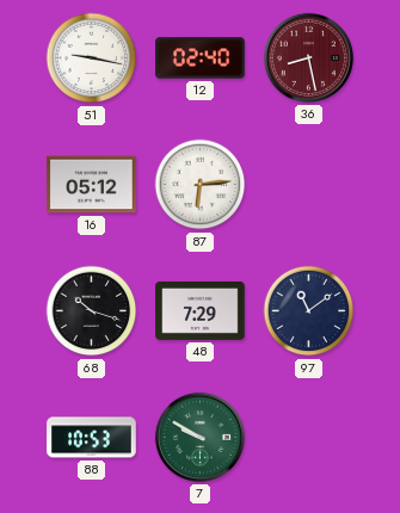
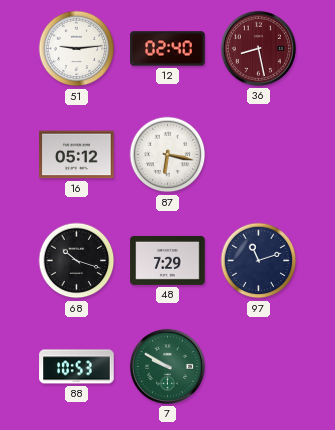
51: 9:17 -> 9:14
87: 6:14 -> 6:17
97: 11:09 -> 11:12
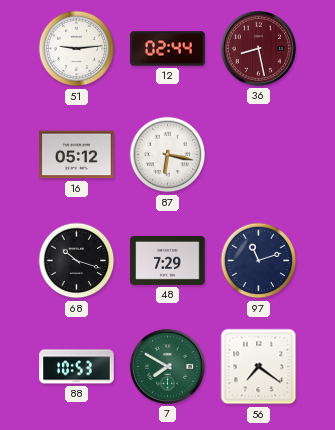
12: 02:40 -> 02:44
7: 9:50 -> 7:50
56: none -> 7:21
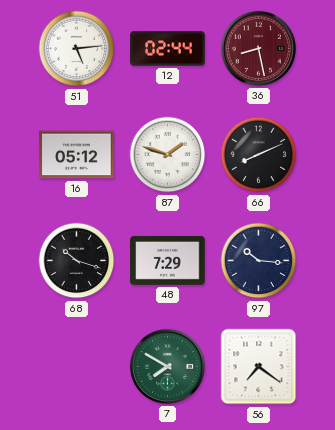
51: 9:14 -> 5:14
87: 6:17 -> 1:48
66: none -> 8:11
97: 11:12 -> 10:16
88: 10:53 -> none
